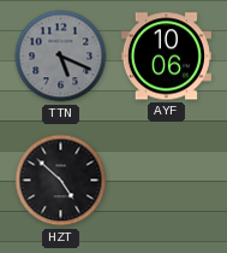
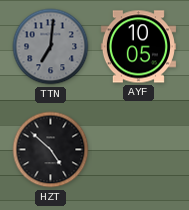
TTN: 5:19 -> 7:01
AYF: 10:06 -> 10:05
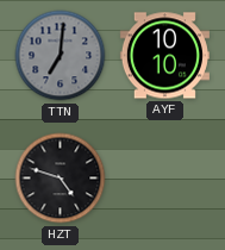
AYF: 10:05 -> 10:10
HZT: 4:52 -> 4:48
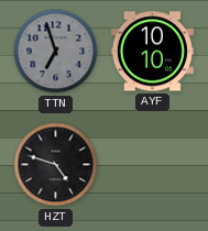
TTN: 7:01 -> 6:57
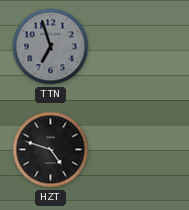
AYF: 10:10 -> none
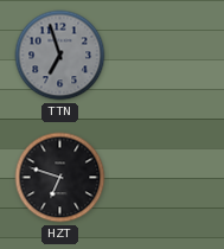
HZT: 4:48 -> 6:48
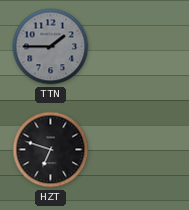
TTN: 6:57 -> 1:45
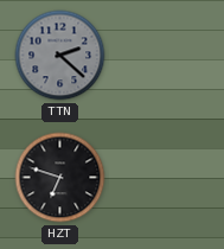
TTN: 1:45 -> 2:22
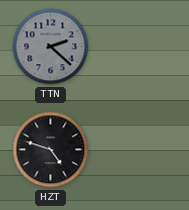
HZT: 6:48 -> 4:48
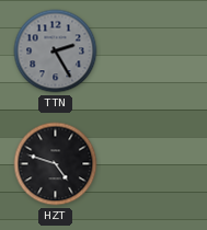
TTN: 2:22 -> 2:25
